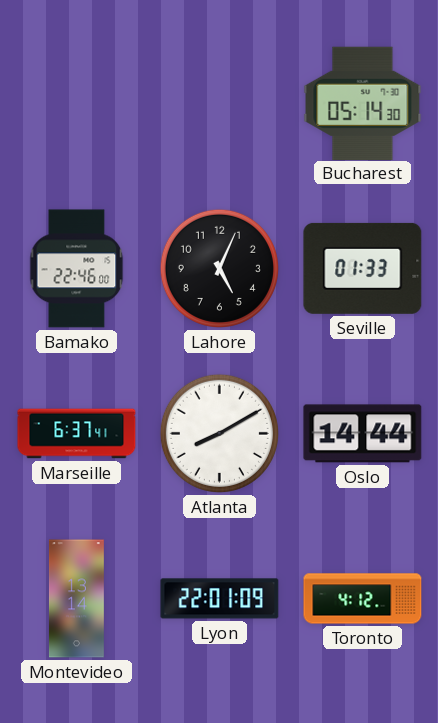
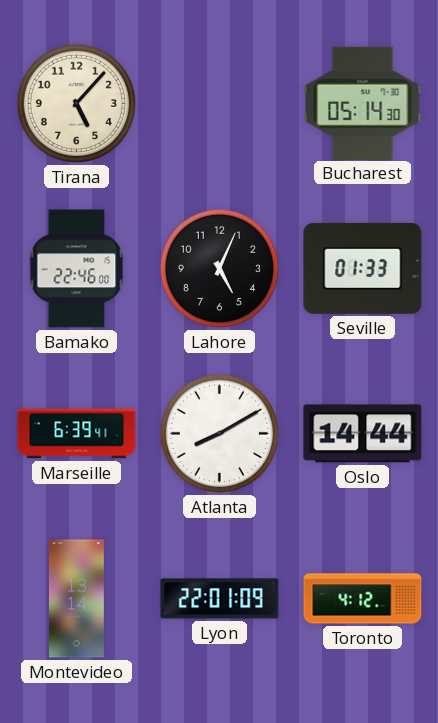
Tirana: none -> 5:07
Marseille: 6:37 -> 6:39
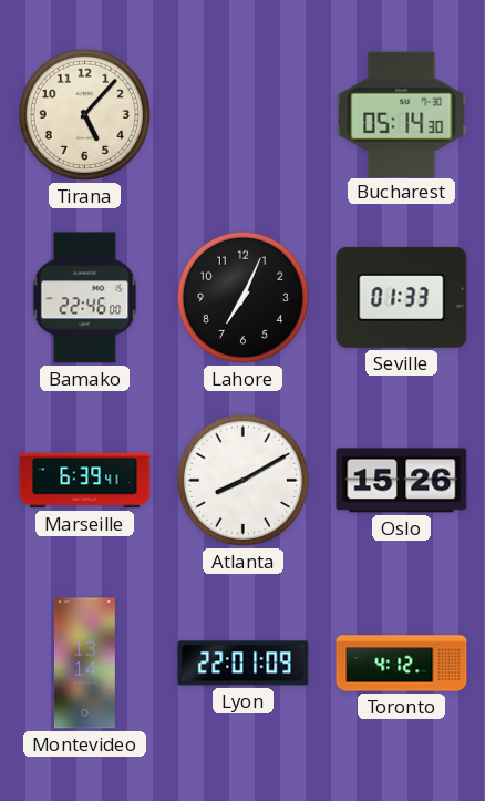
Lahore: 5:04 -> 7:04
Oslo: 14:44 -> 15:26
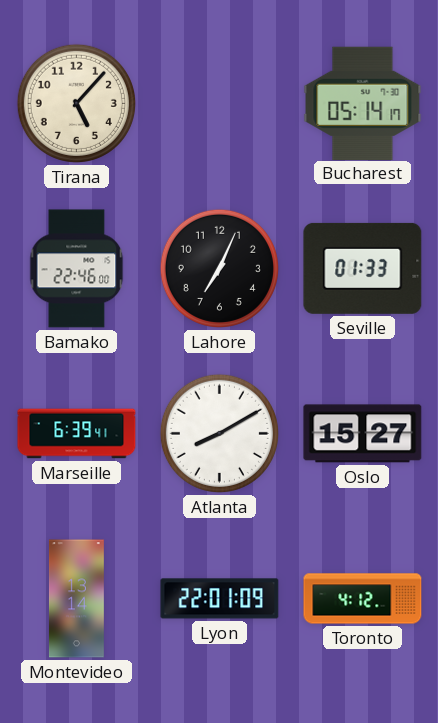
Bucharest: 05:14:30 -> 05:14:17
Oslo: 15:26 -> 15:27
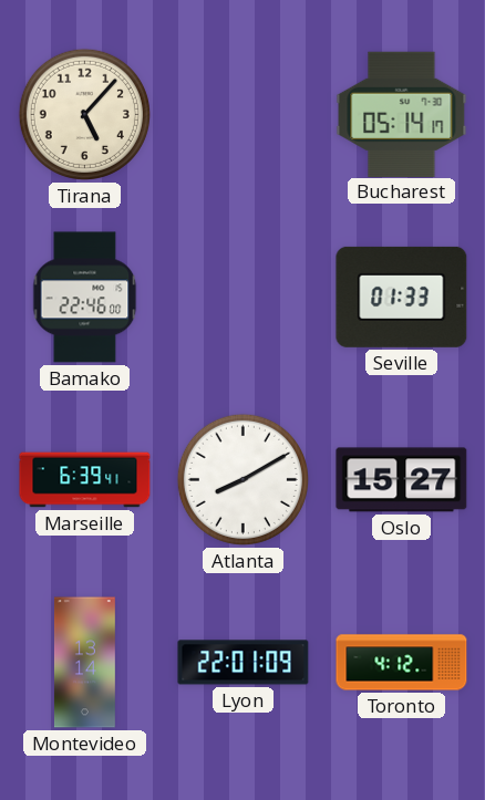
Lahore: 7:04 -> none
